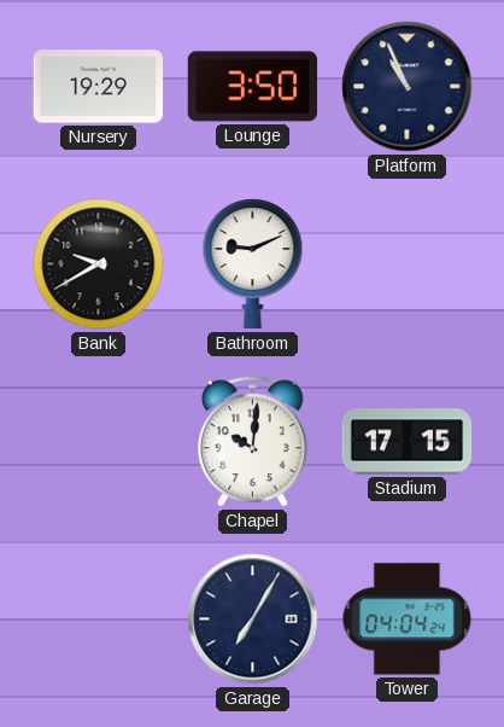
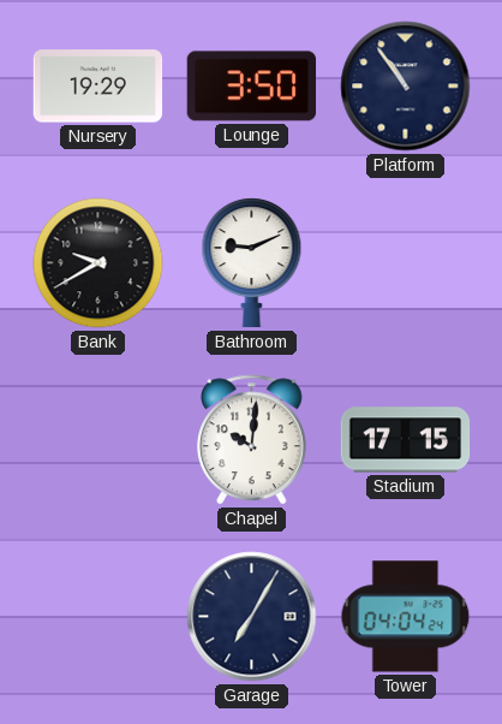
Platform: 10:56 -> 10:54
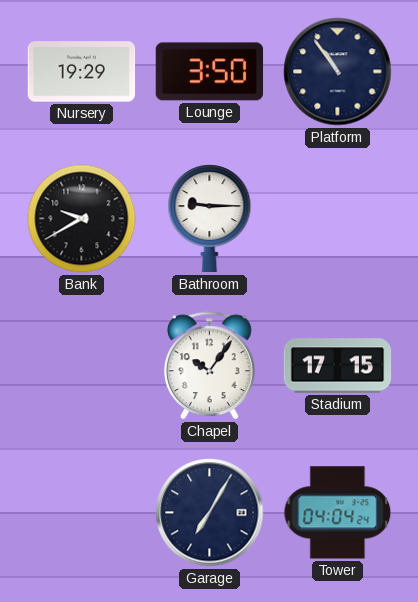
Bathroom: 9:11 -> 9:15
Chapel: 10:01 -> 10:06
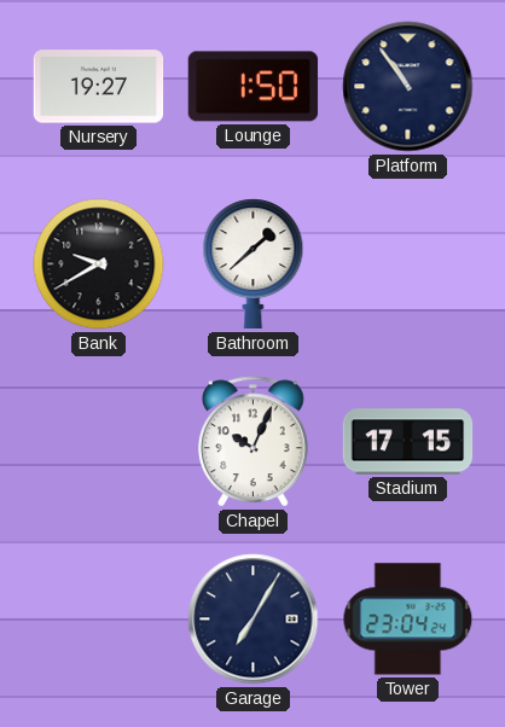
Nursery: 19:29 -> 19:27
Lounge: 3:50 -> 1:50
Bathroom: 9:15 -> 1:38
Chapel: 10:06 -> 10:04
Tower: 04:04 -> 23:04
